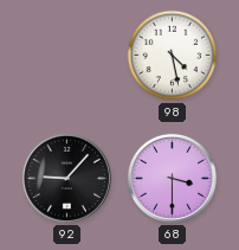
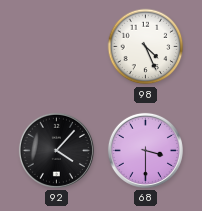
98: 4:28 -> 4:26
92: 9:07 -> 4:07
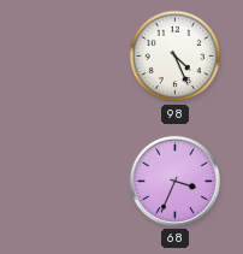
92: 4:07 -> none
68: 3:30 -> 3:34
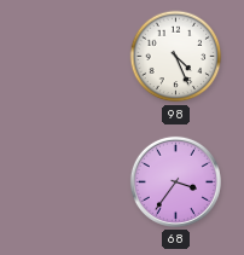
68: 3:34 -> 3:36
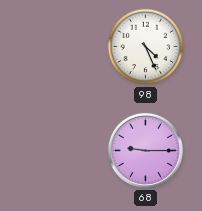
68: 3:36 -> 9:15
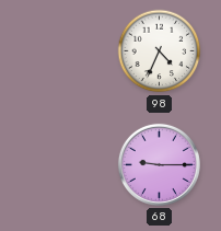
98: 4:26 -> 4:34
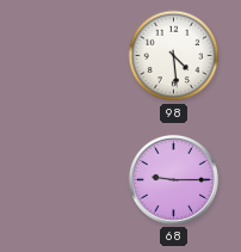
98: 4:34 -> 4:29
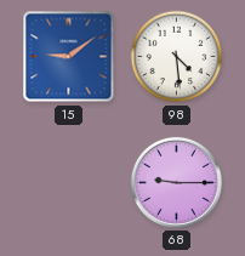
15: none -> 9:09
